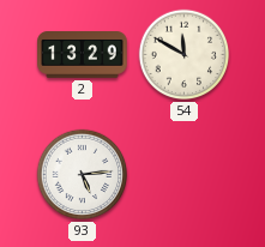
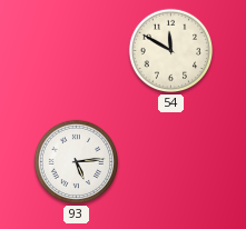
2: 13:29 -> none
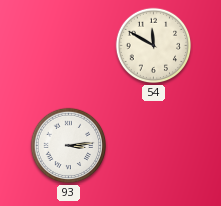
93: 5:14 -> 3:14
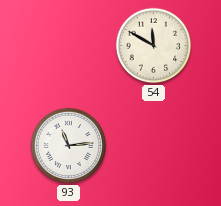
93: 3:14 -> 11:14
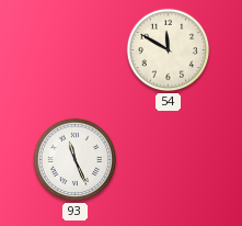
93: 11:14 -> 11:26
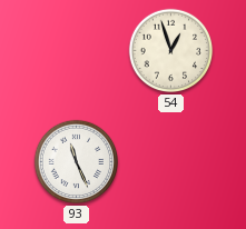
54: 11:50 -> 12:57
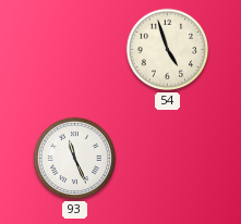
54: 12:57 -> 4:57
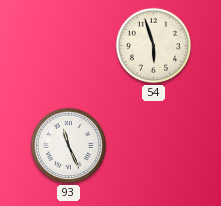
54: 4:57 -> 5:57
